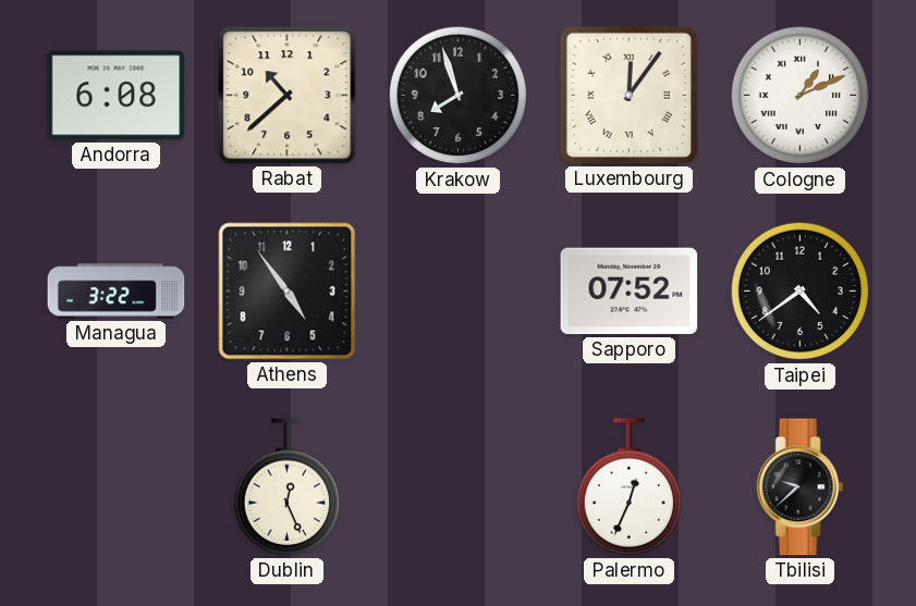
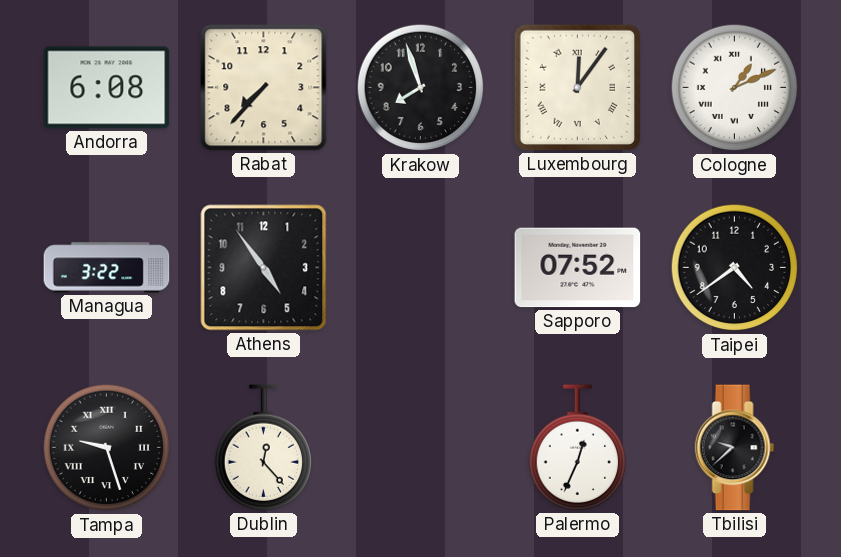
Rabat: 10:38 -> 7:37
Tampa: none -> 9:27
Dublin: 12:26 -> 12:23
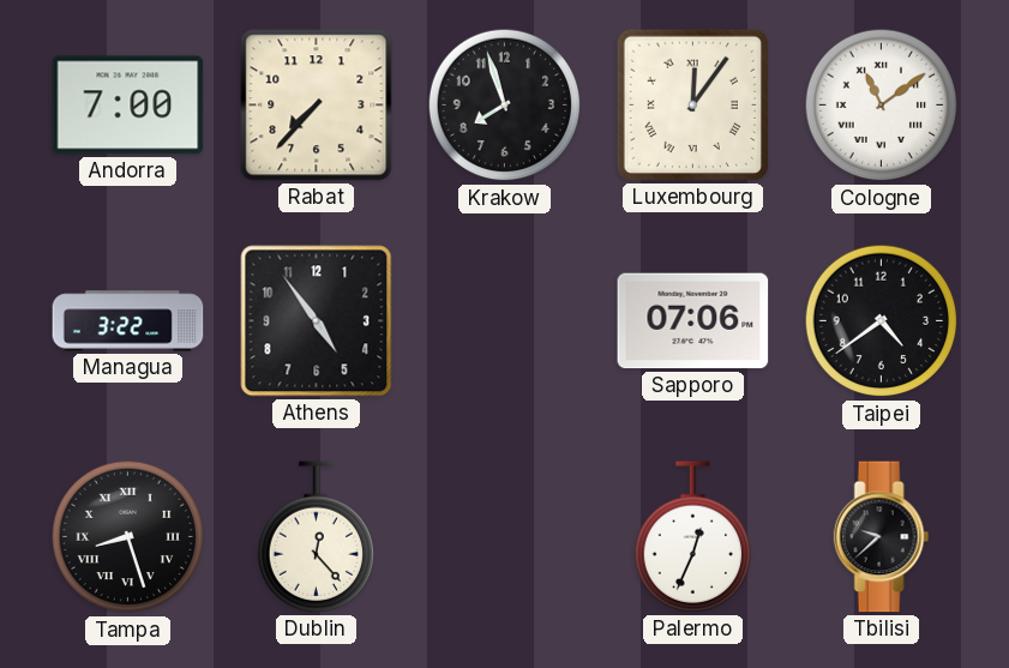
Andorra: 6:08 -> 7:00
Cologne: 1:11 -> 11:09
Sapporo: 07:52 -> 07:06
Tampa: 9:27 -> 8:27
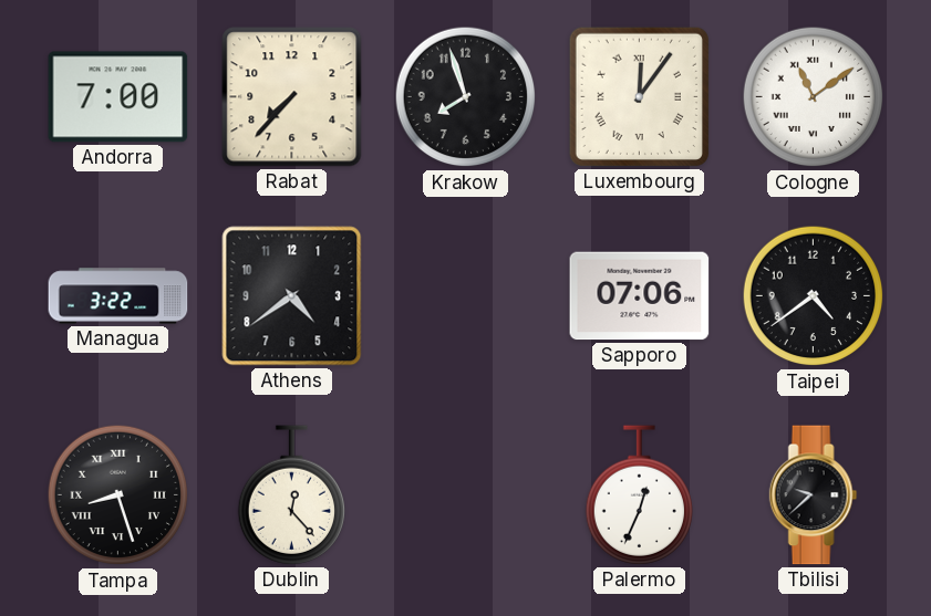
Athens: 4:54 -> 4:39
